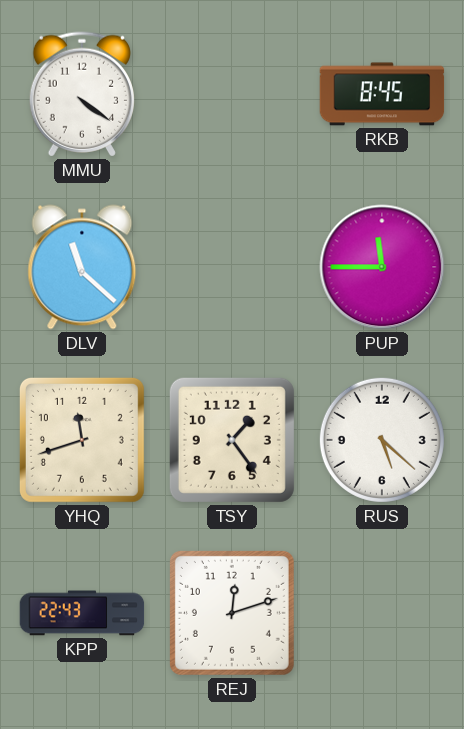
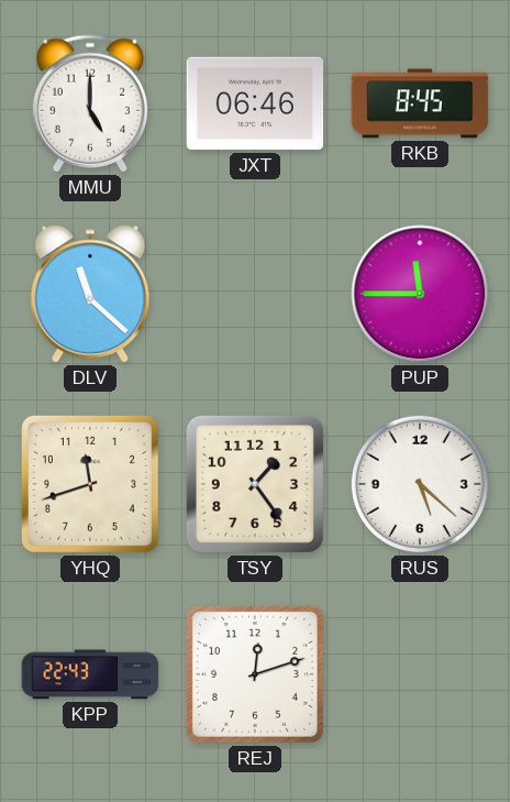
MMU: 4:21 -> 5:00
JXT: none -> 06:46
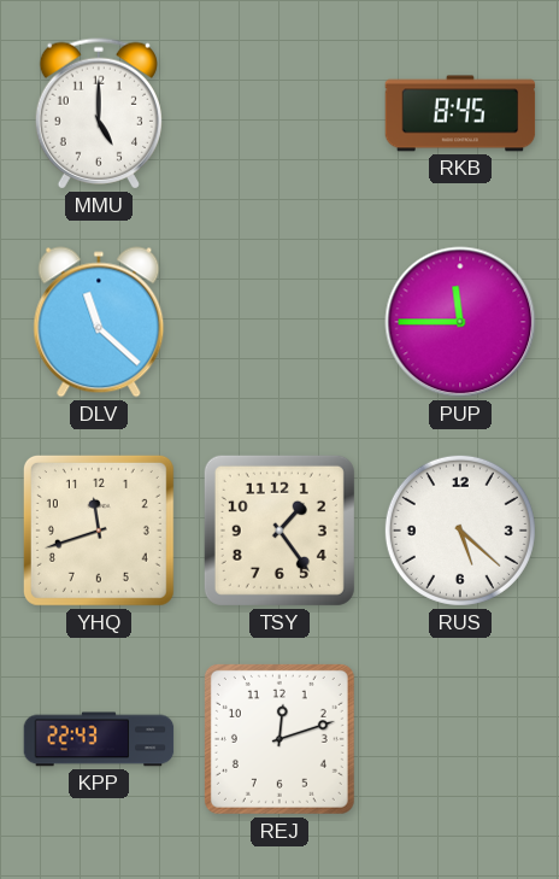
JXT: 06:46 -> none
